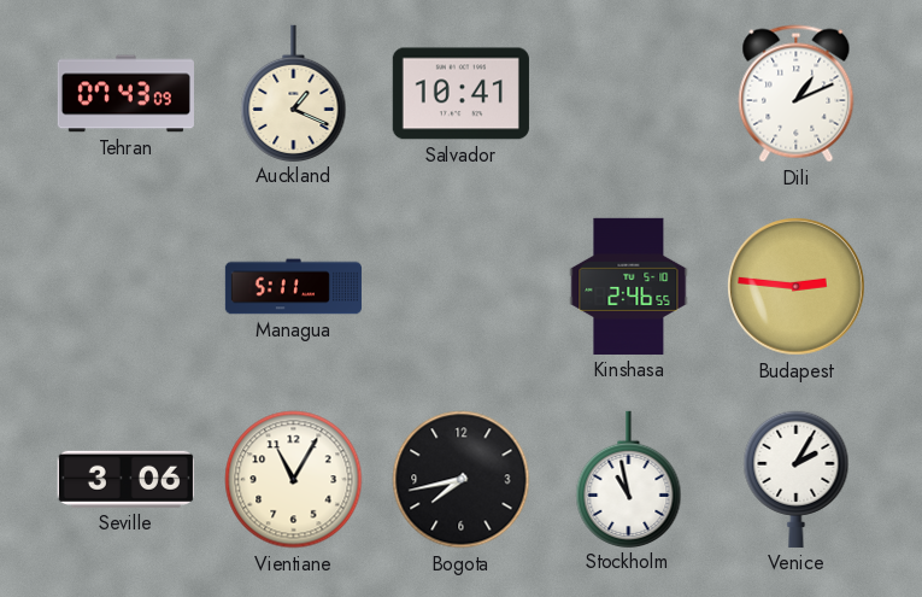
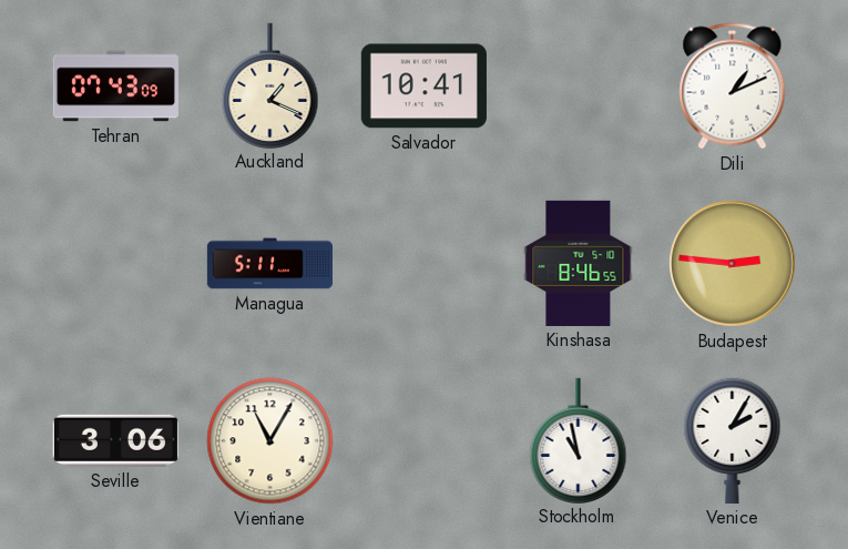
Kinshasa: 2:46 -> 8:46
Bogota: 7:43 -> none
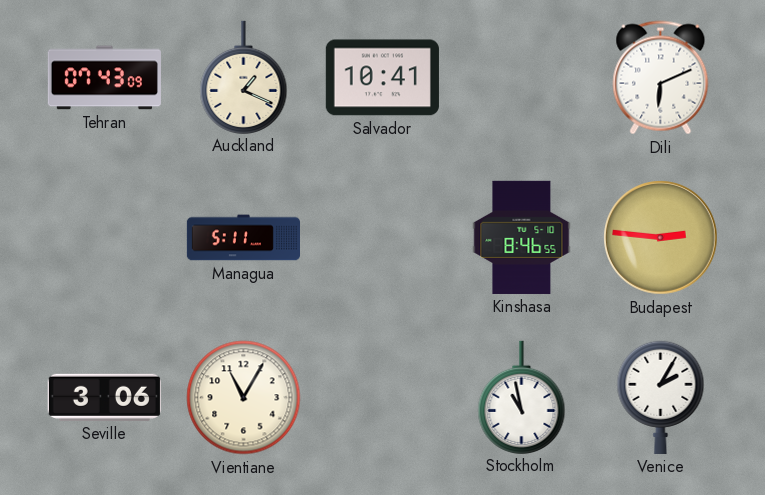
Dili: 1:11 -> 6:11
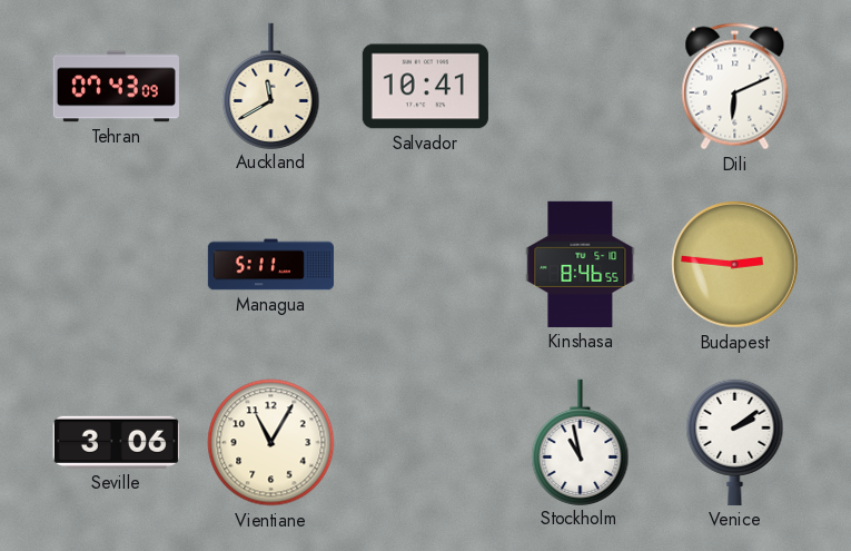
Auckland: 1:19 -> 11:40
Venice: 2:05 -> 2:09
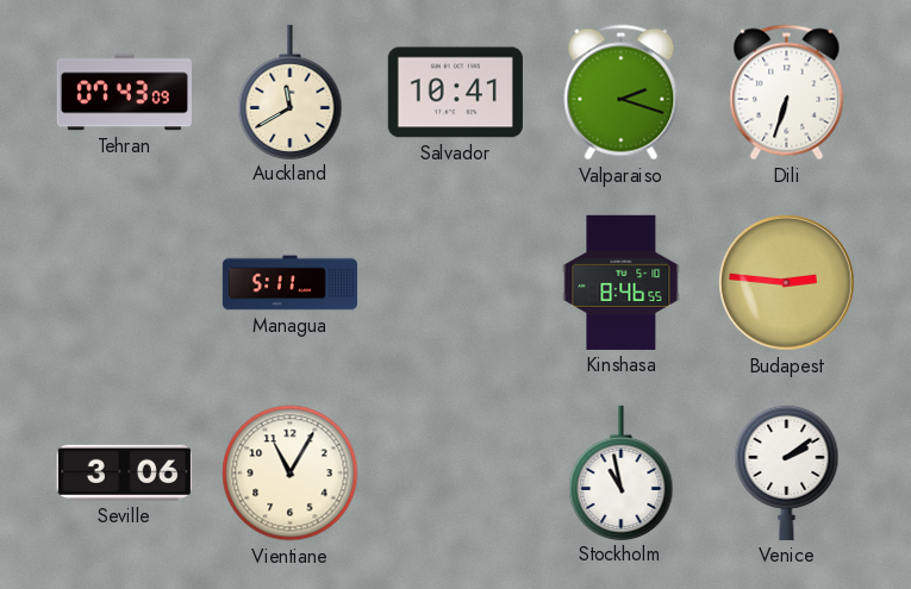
Valparaiso: none -> 2:18
Dili: 6:11 -> 6:33
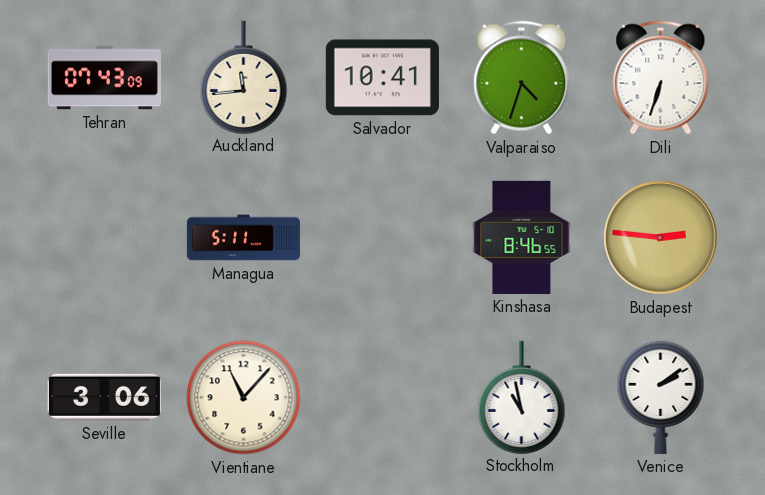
Auckland: 11:40 -> 11:44
Valparaiso: 2:18 -> 4:33
Vientiane: 11:05 -> 11:07
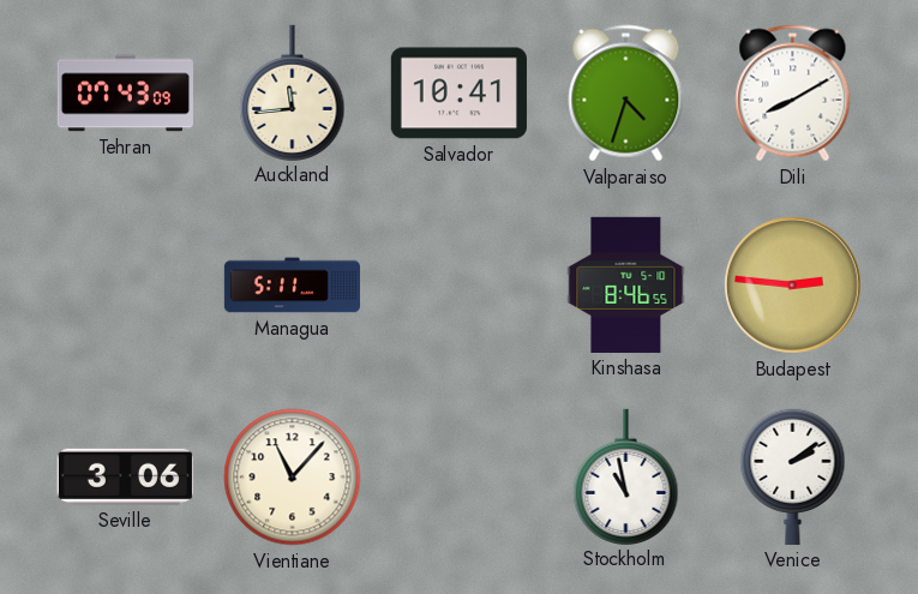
Dili: 6:33 -> 8:10
